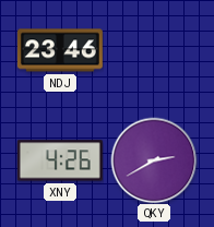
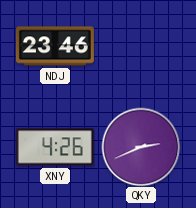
QKY: 2:40 -> 2:41
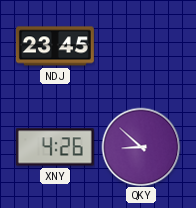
NDJ: 23:46 -> 23:45
QKY: 2:41 -> 8:52
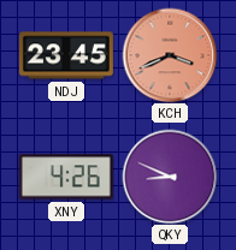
KCH: none -> 3:41
QKY: 8:52 -> 8:49
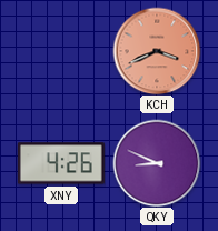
NDJ: 23:45 -> none
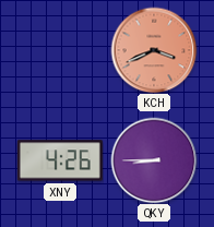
QKY: 8:49 -> 8:45
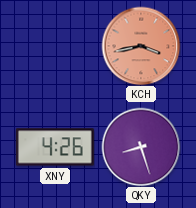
KCH: 3:41 -> 3:43
QKY: 8:45 -> 8:27
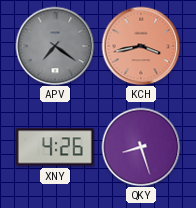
APV: none -> 7:21
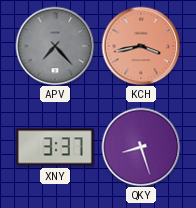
APV: 7:21 -> 7:23
XNY: 4:26 -> 3:37
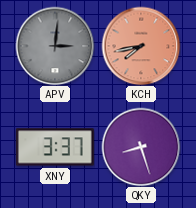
APV: 7:23 -> 3:01
KCH: 3:43 -> 7:43
